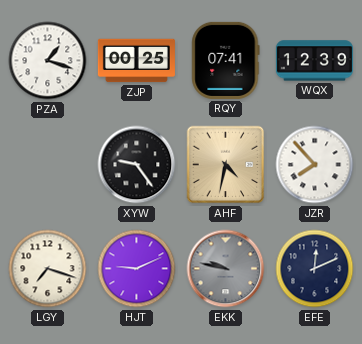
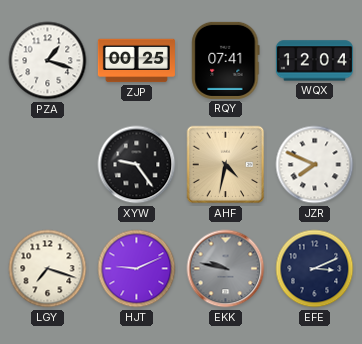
WQX: 12:39 -> 12:04
JZR: 7:53 -> 7:49
EFE: 12:11 -> 3:11
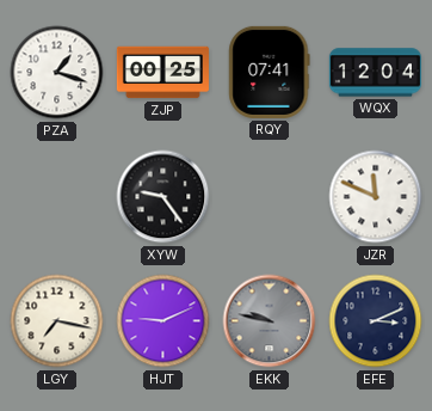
AHF: 4:32 -> none
JZR: 7:49 -> 11:49
LGY: 7:18 -> 7:17
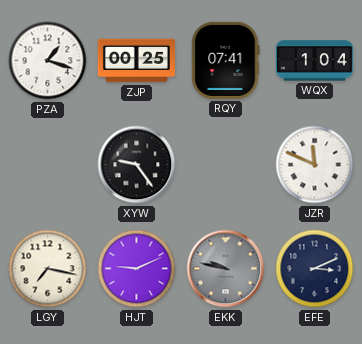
WQX: 12:04 -> 1:04
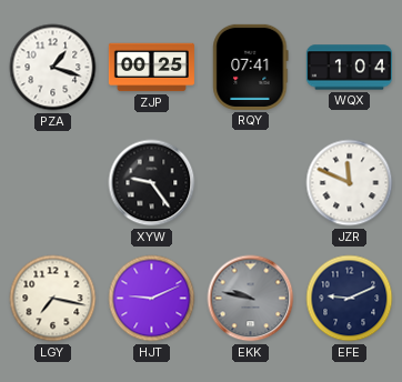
EFE: 3:11 -> 9:11
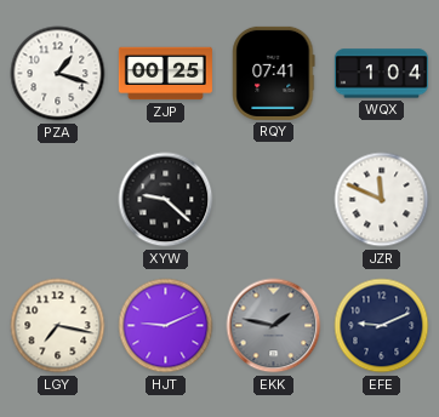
XYW: 9:24 -> 9:22
EKK: 9:47 -> 1:47
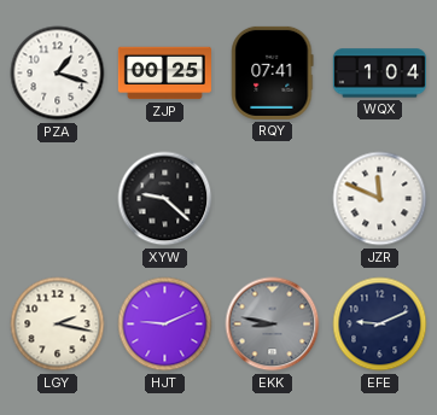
LGY: 7:17 -> 2:17
EKK: 1:47 -> 8:47
